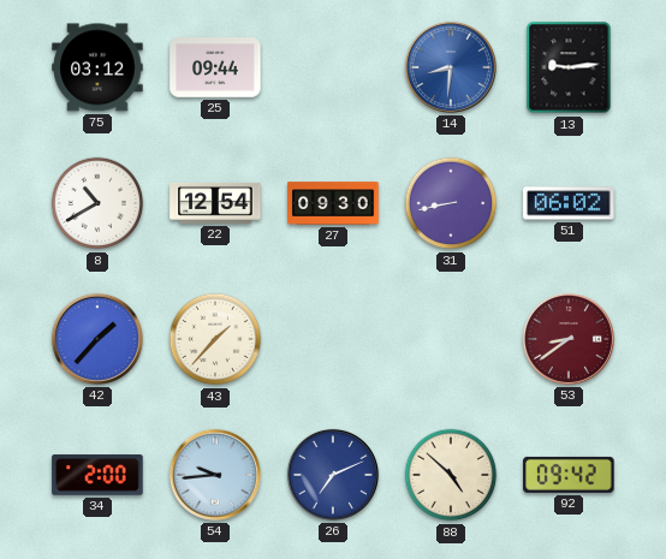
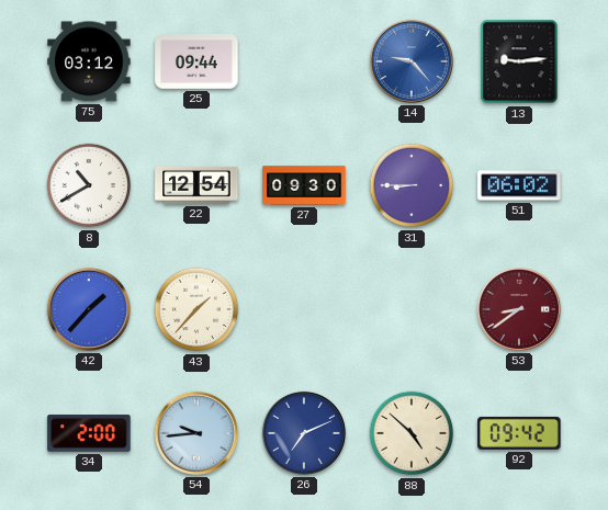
14: 8:31 -> 9:23
31: 8:43 -> 8:45
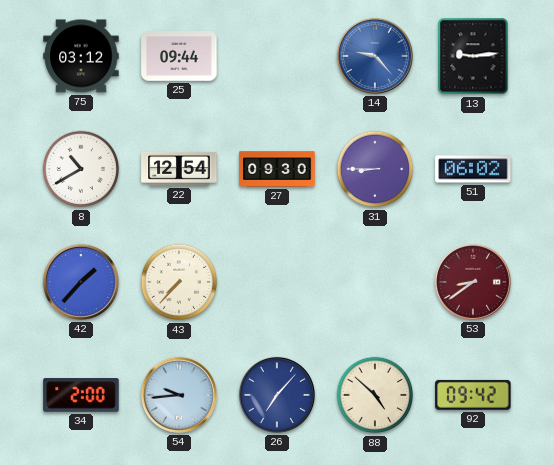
43: 1:37 -> 7:37
26: 7:11 -> 7:07
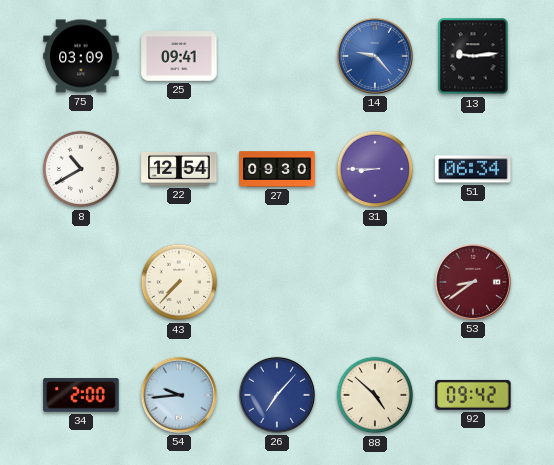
75: 03:12 -> 03:09
25: 09:44 -> 09:41
51: 06:02 -> 06:34
42: 1:37 -> none
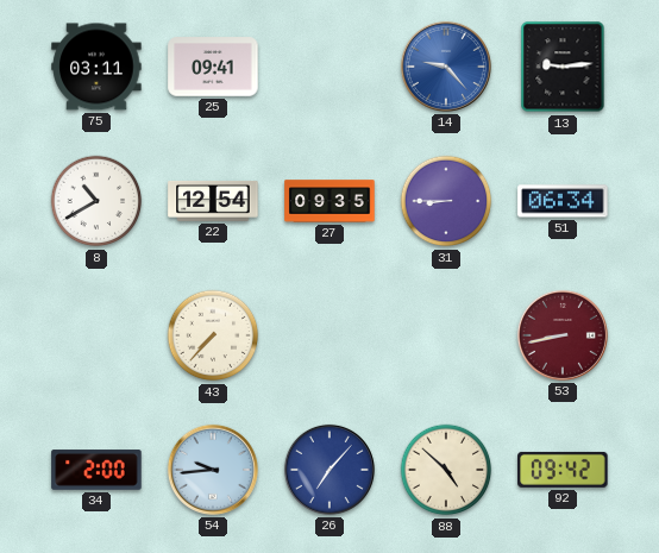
75: 03:09 -> 03:11
27: 09:30 -> 09:35
53: 8:39 -> 8:43
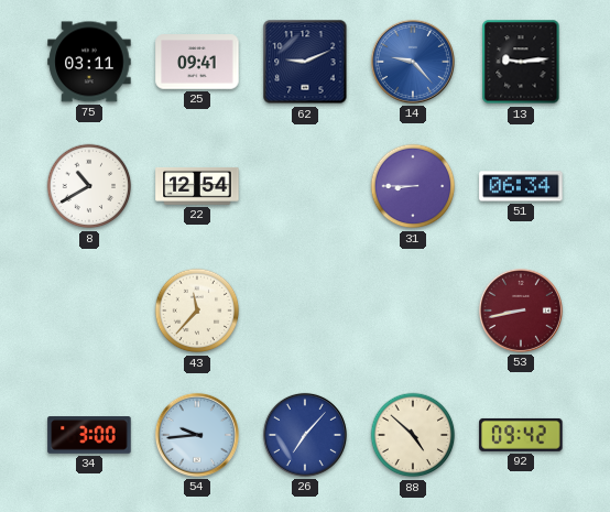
62: none -> 9:11
27: 09:35 -> none
43: 7:37 -> 11:37
34: 2:00 -> 3:00
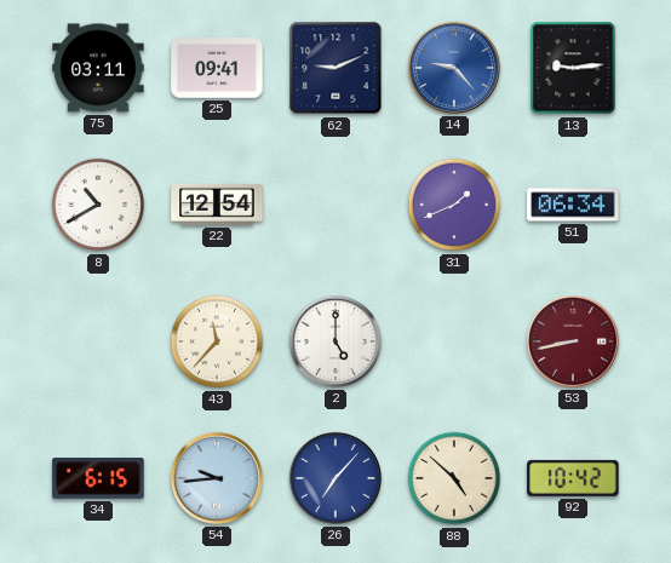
31: 8:45 -> 1:41
2: none -> 5:00
34: 3:00 -> 6:15
92: 09:42 -> 10:42
